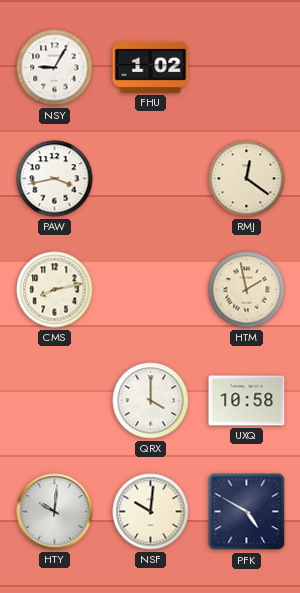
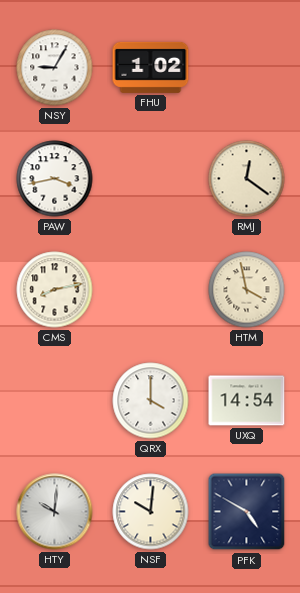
HTM: 1:58 -> 3:58
UXQ: 10:58 -> 14:54
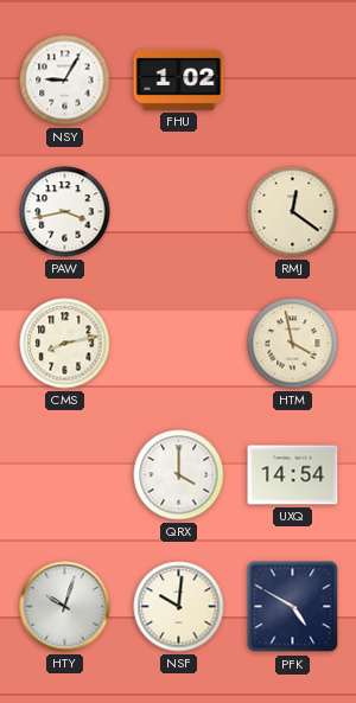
HTY: 10:01 -> 10:03
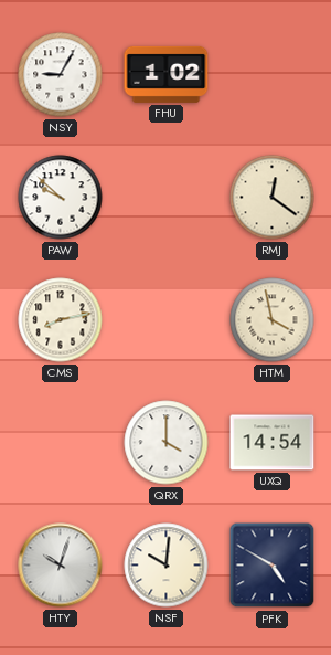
PAW: 3:43 -> 9:52
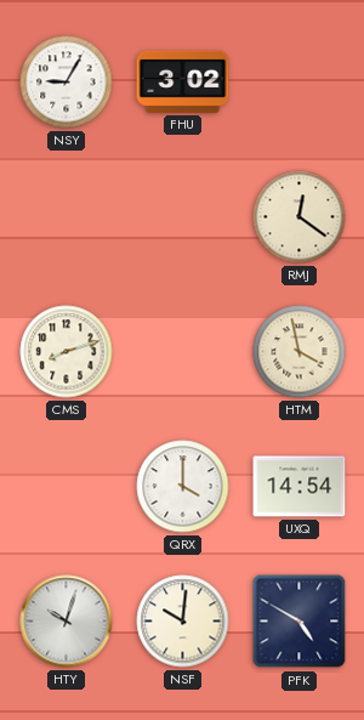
FHU: 1:02 -> 3:02
PAW: 9:52 -> none
CMS: 8:13 -> 8:12
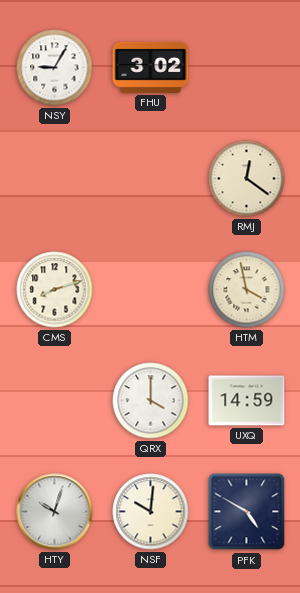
UXQ: 14:54 -> 14:59
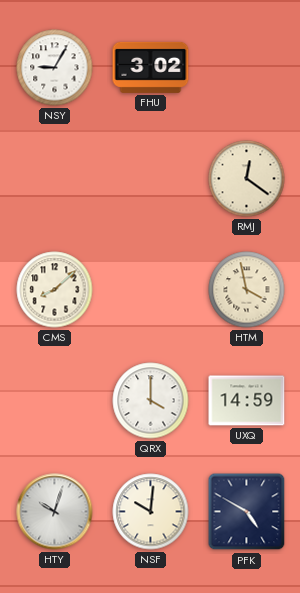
CMS: 8:12 -> 8:08
